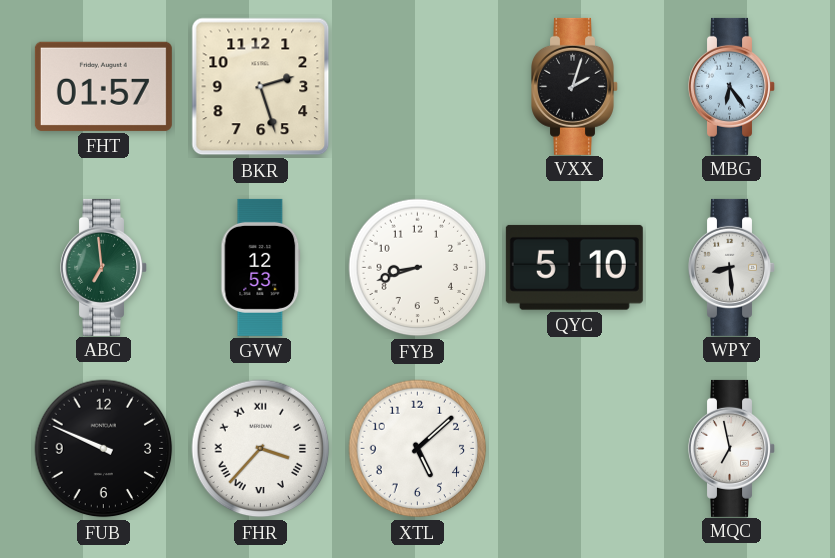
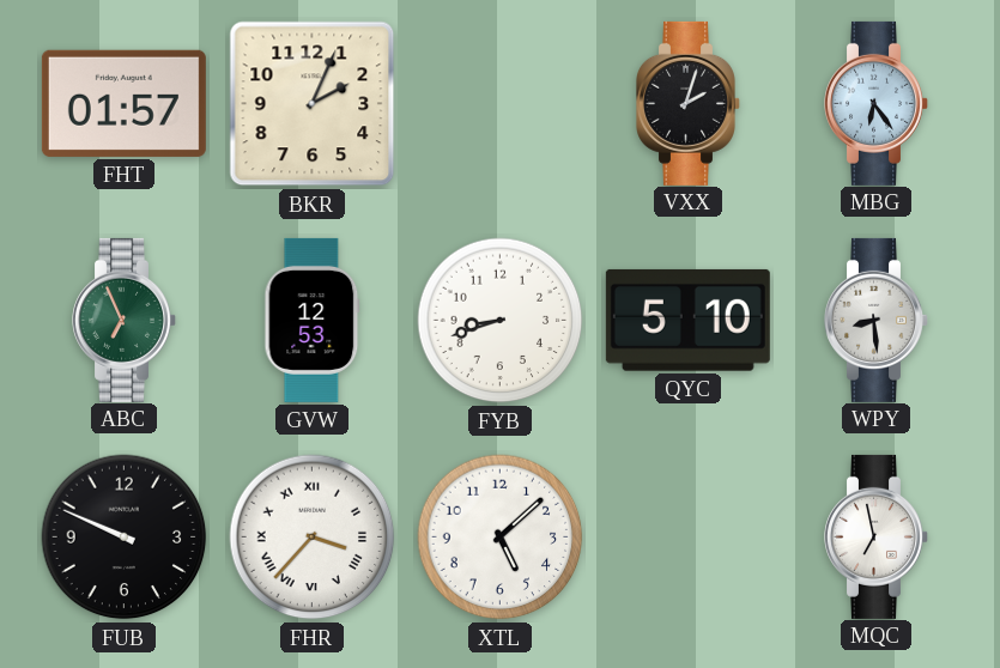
BKR: 2:27 -> 2:04
ABC: 6:59 -> 6:56
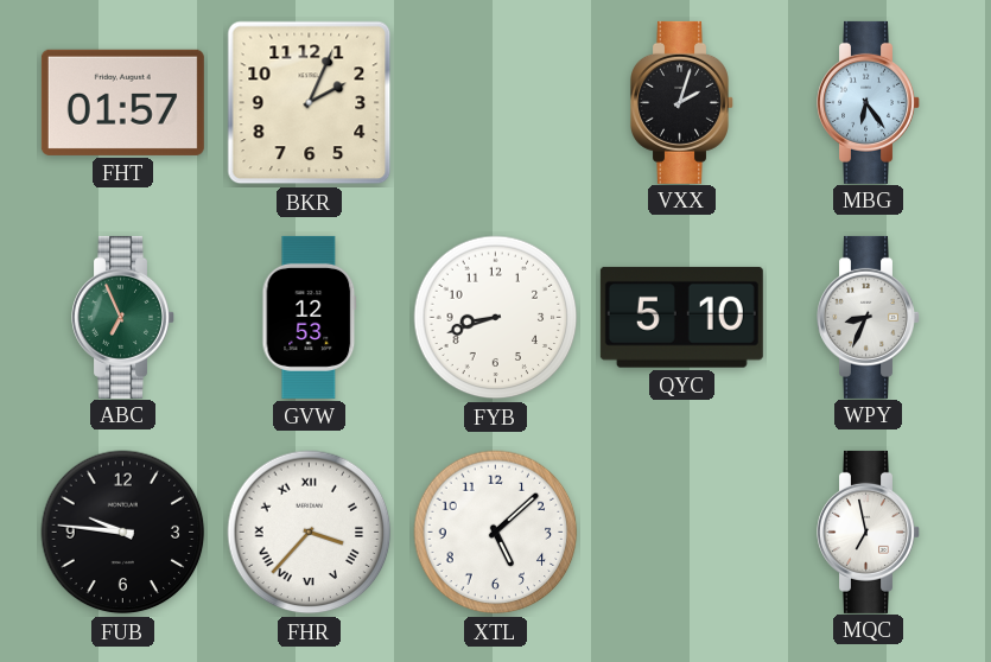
WPY: 8:29 -> 8:34
FUB: 9:49 -> 9:46
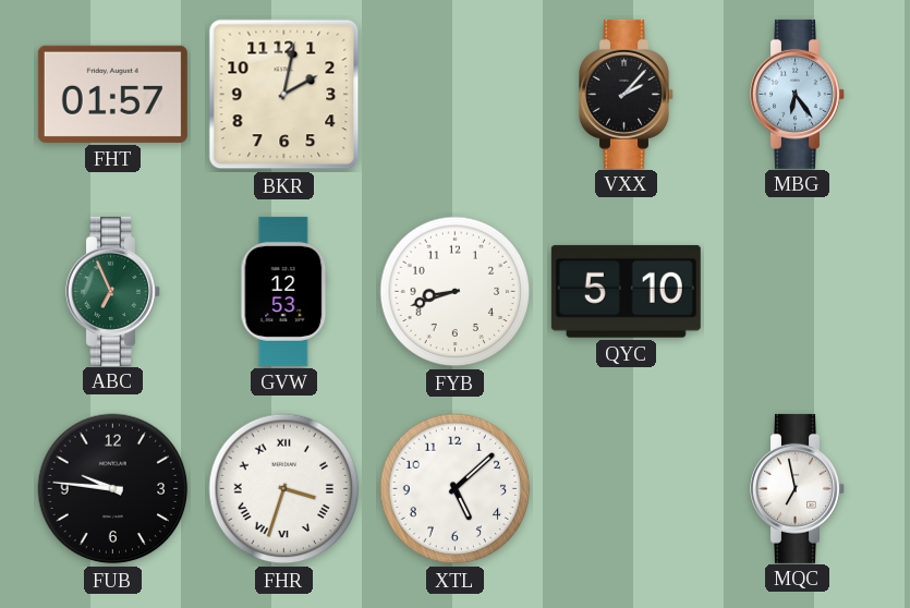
BKR: 2:04 -> 2:02
VXX: 2:03 -> 2:07
WPY: 8:34 -> none
FHR: 3:37 -> 3:33
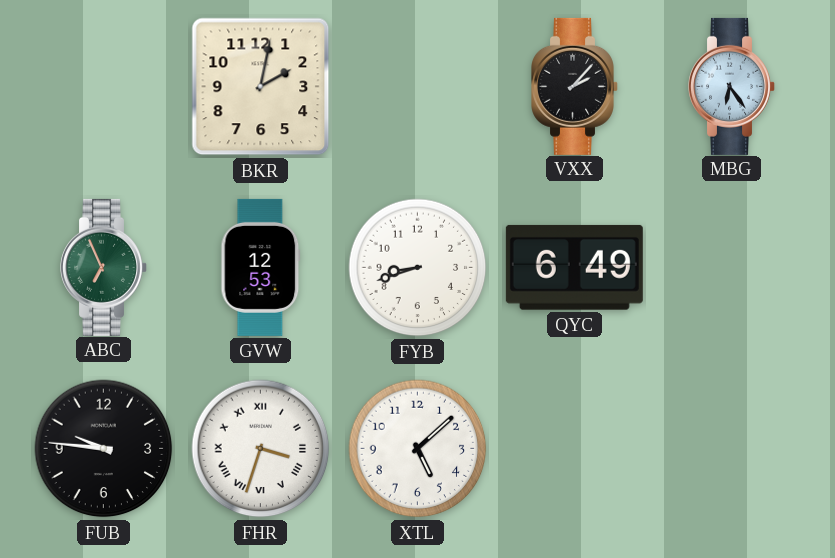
FHT: 01:57 -> none
QYC: 5:10 -> 6:49
MQC: 6:58 -> none
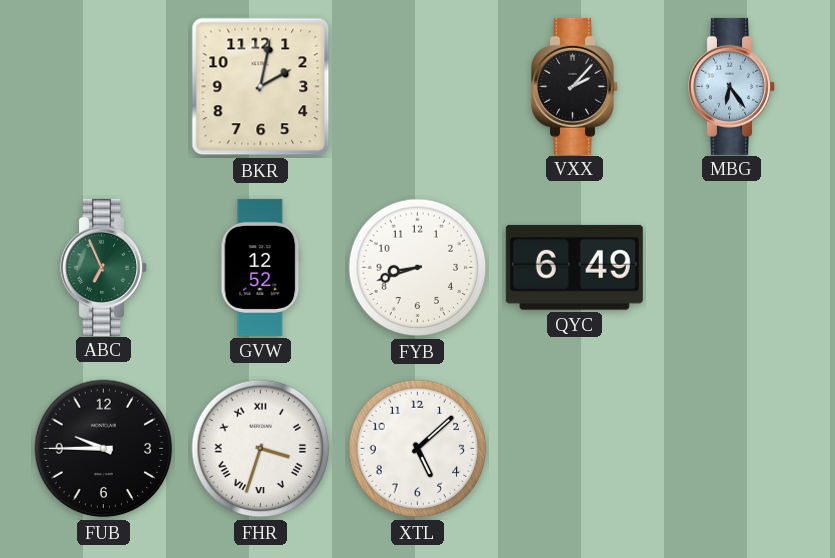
GVW: 12:53 -> 12:52
FUB: 9:46 -> 9:45
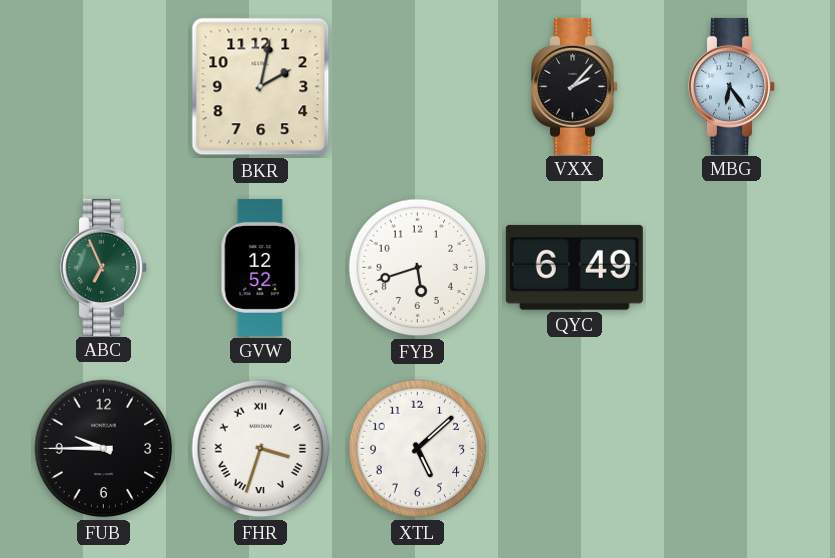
FYB: 8:42 -> 5:42
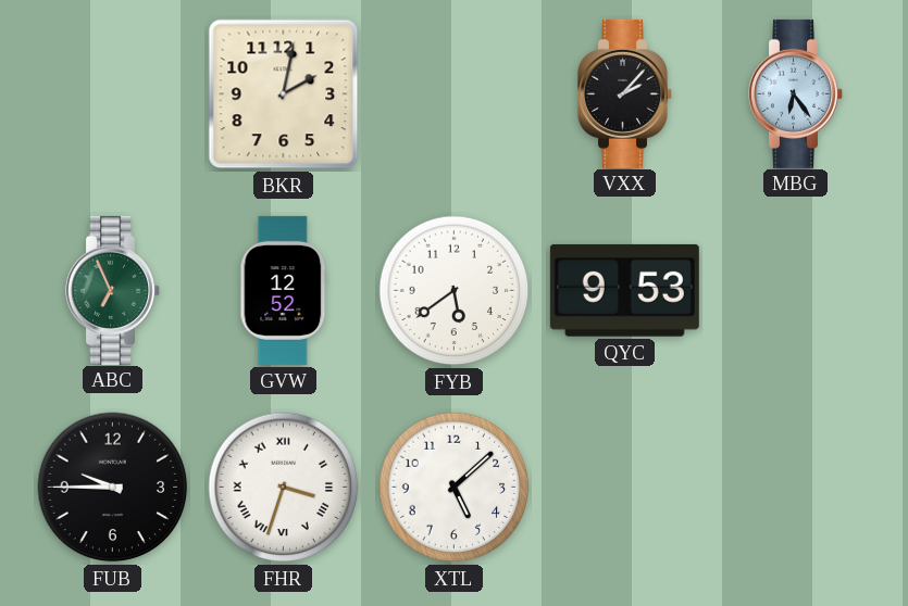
FYB: 5:42 -> 5:39
QYC: 6:49 -> 9:53
